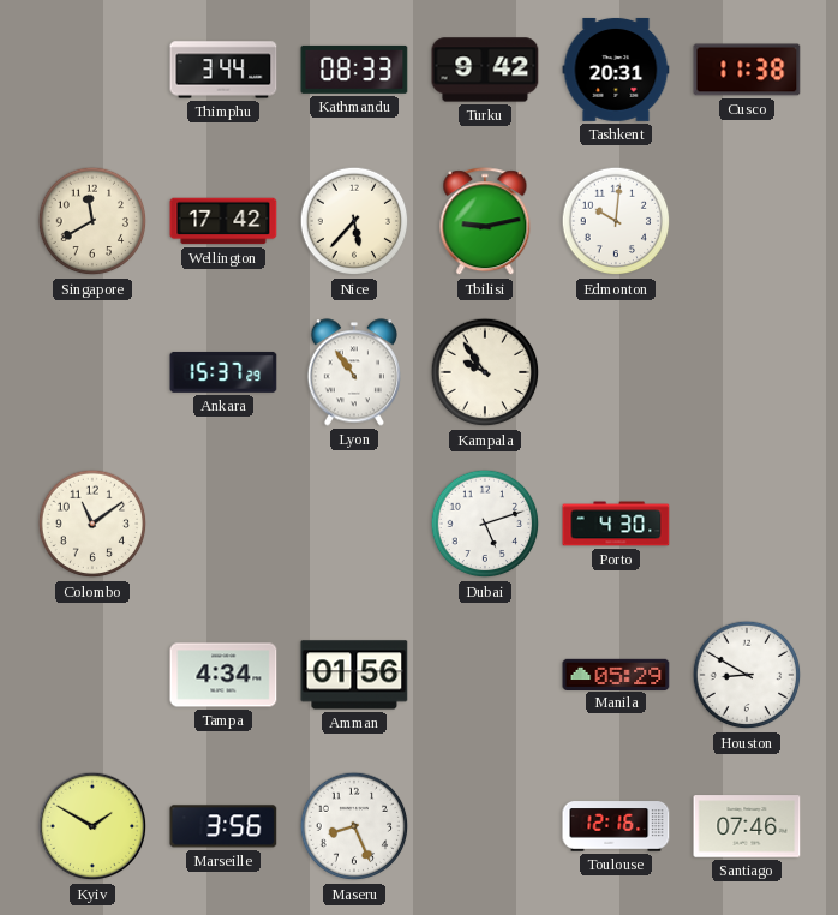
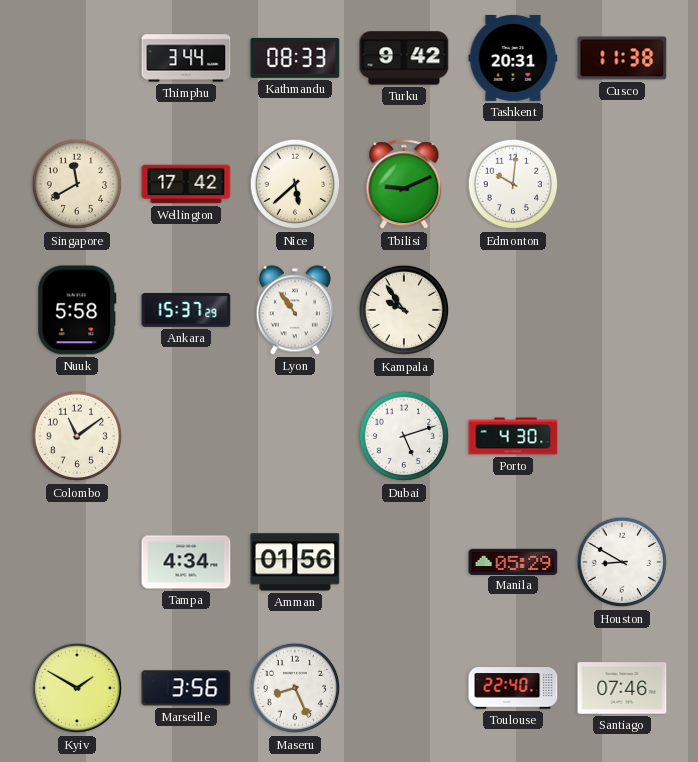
Nice: 5:37 -> 5:38
Tbilisi: 9:13 -> 9:11
Nuuk: none -> 5:58
Toulouse: 12:16 -> 22:40
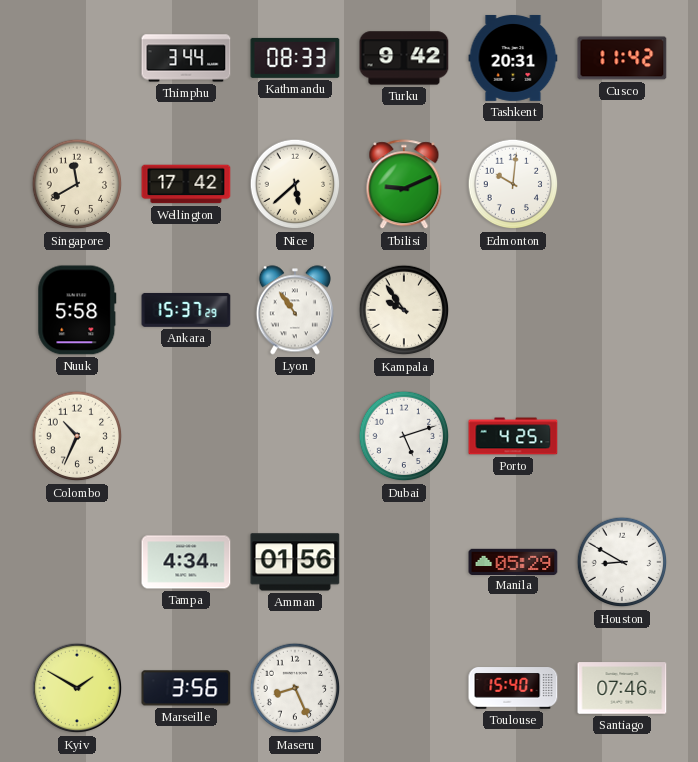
Cusco: 11:38 -> 11:42
Colombo: 11:09 -> 10:34
Porto: 4:30 -> 4:25
Toulouse: 22:40 -> 15:40
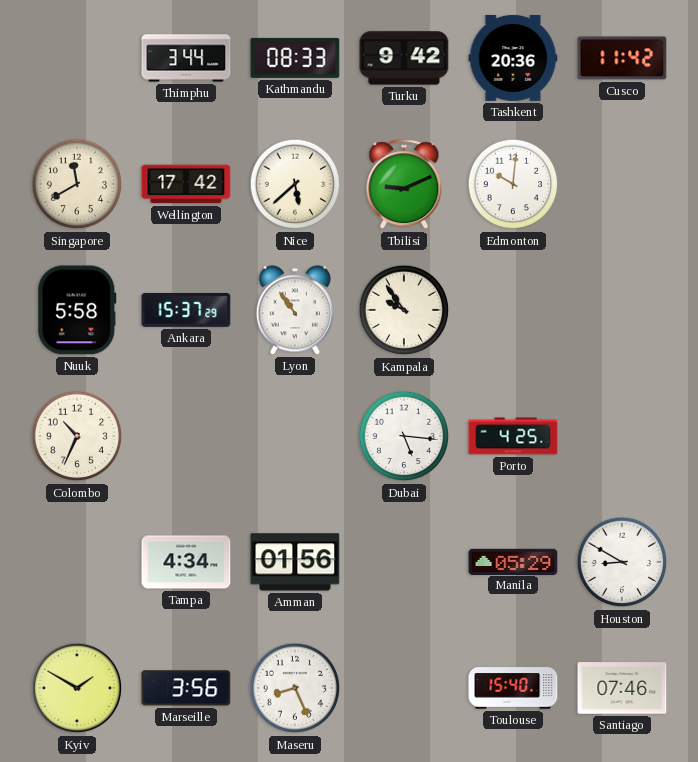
Tashkent: 20:31 -> 20:36
Dubai: 5:12 -> 5:16
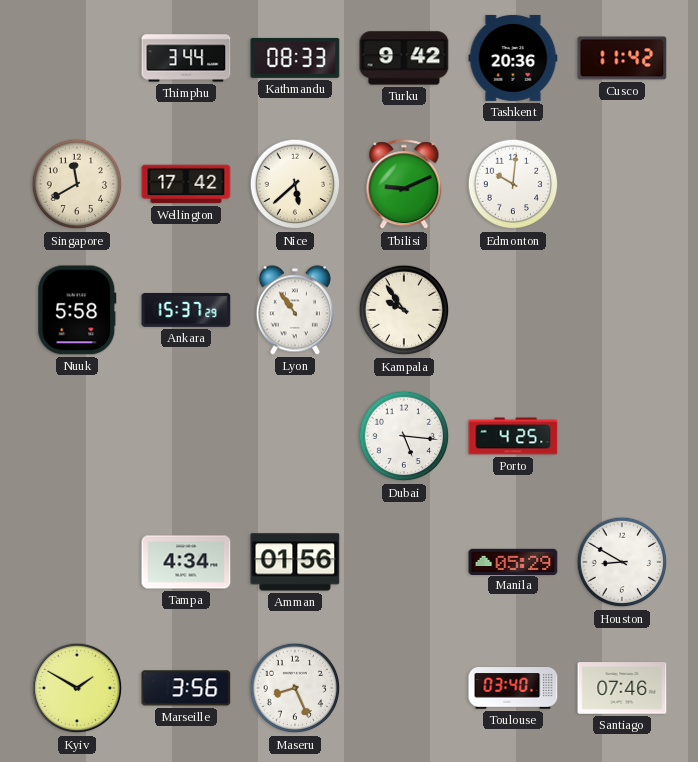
Colombo: 10:34 -> none
Toulouse: 15:40 -> 03:40
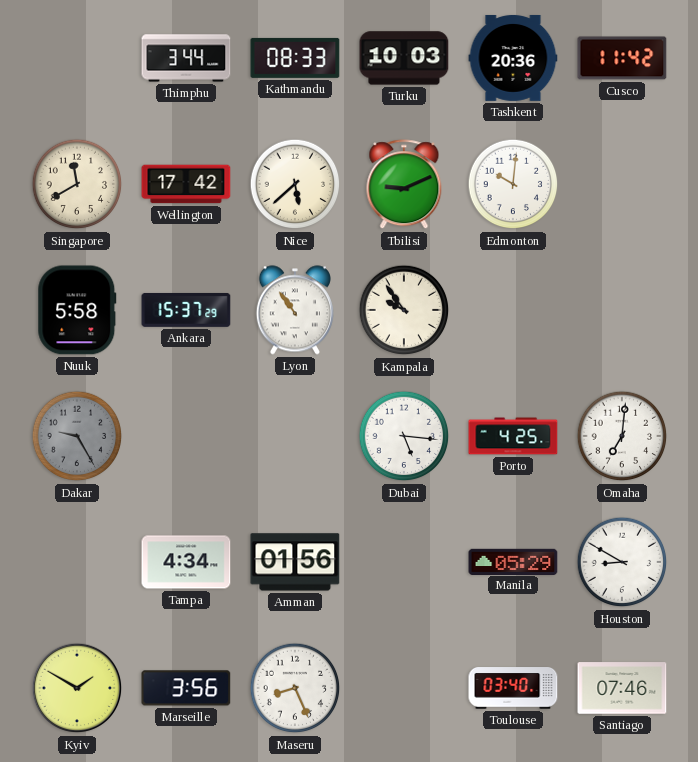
Turku: 9:42 -> 10:03
Dakar: none -> 9:25
Omaha: none -> 7:01
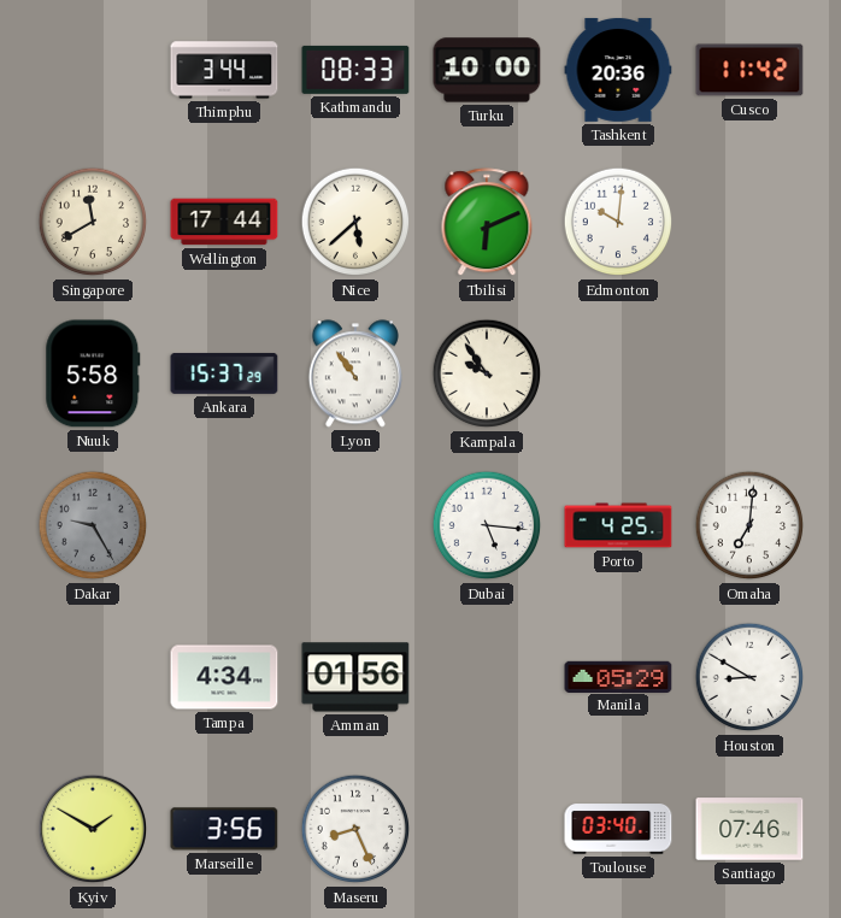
Turku: 10:03 -> 10:00
Wellington: 17:42 -> 17:44
Tbilisi: 9:11 -> 6:11
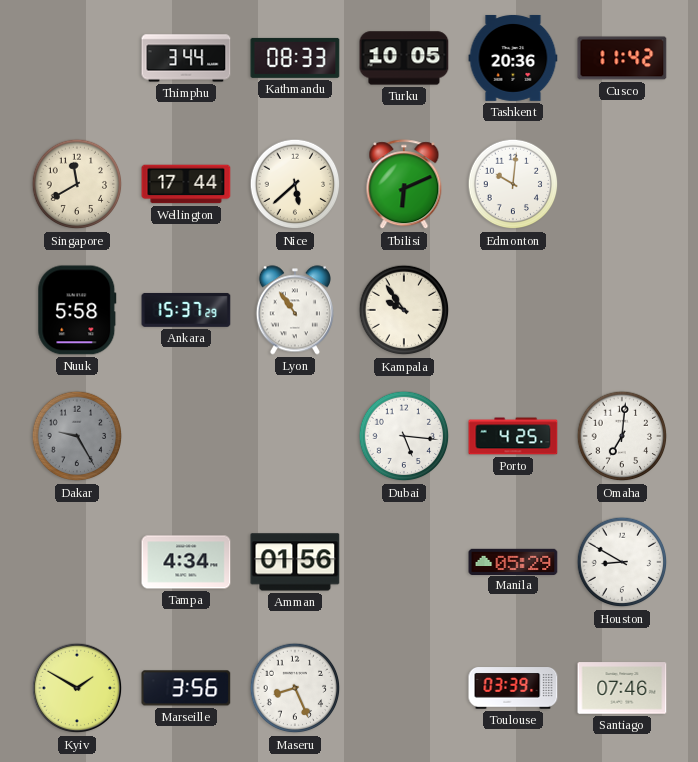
Turku: 10:00 -> 10:05
Toulouse: 03:40 -> 03:39
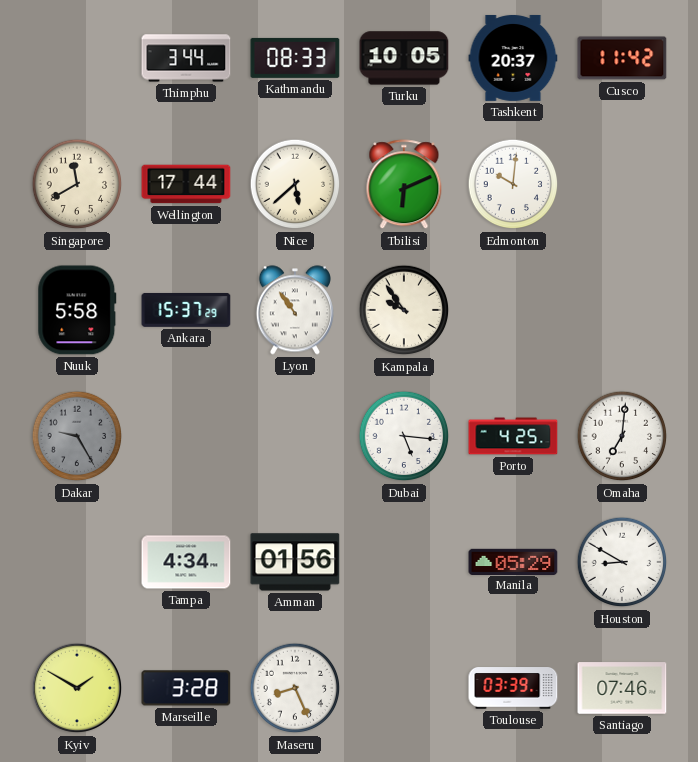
Tashkent: 20:36 -> 20:37
Marseille: 3:56 -> 3:28
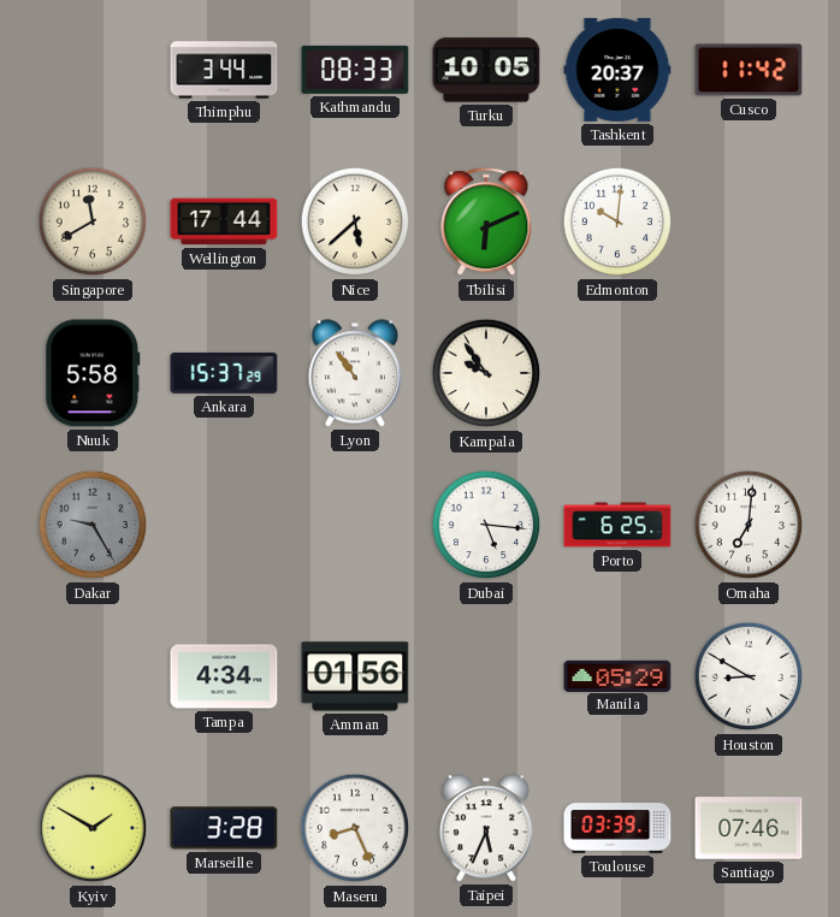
Porto: 4:25 -> 6:25
Taipei: none -> 5:34
